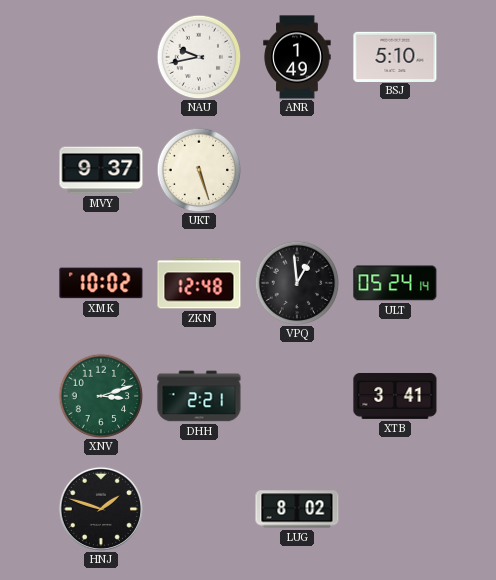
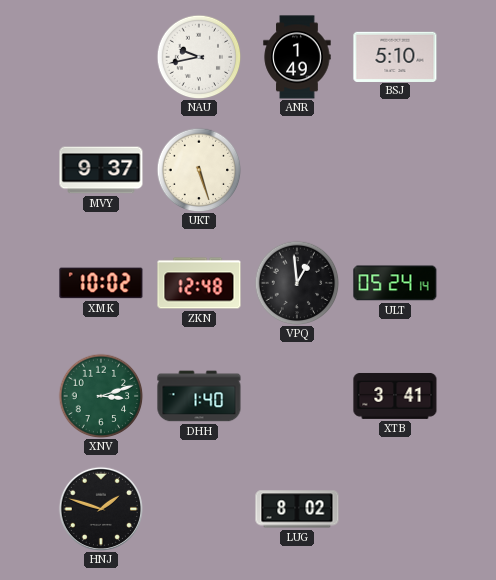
DHH: 2:21 -> 1:40
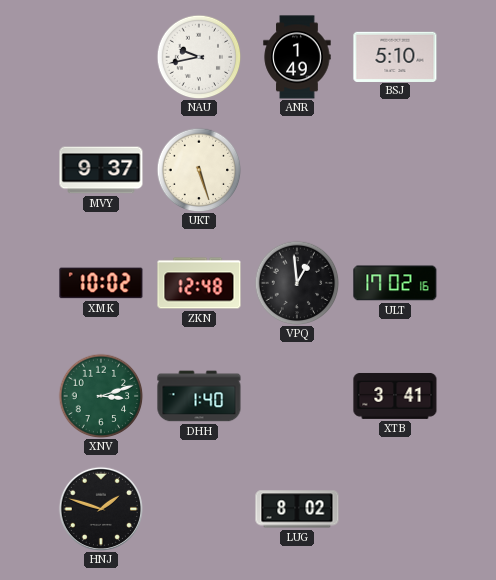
ULT: 05:24 -> 17:02
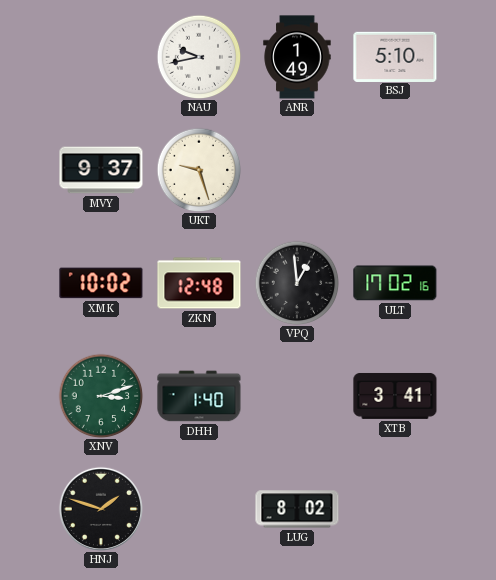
UKT: 5:27 -> 9:27
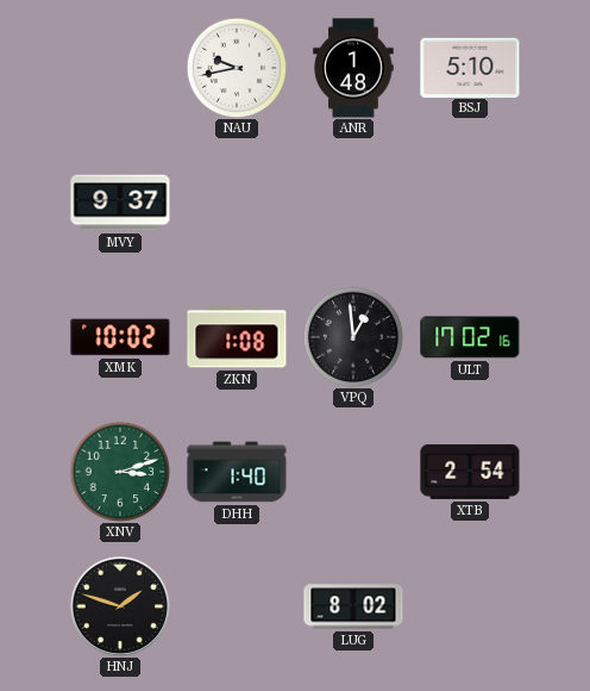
ANR: 1:49 -> 1:48
UKT: 9:27 -> none
ZKN: 12:48 -> 1:08
XTB: 3:41 -> 2:54
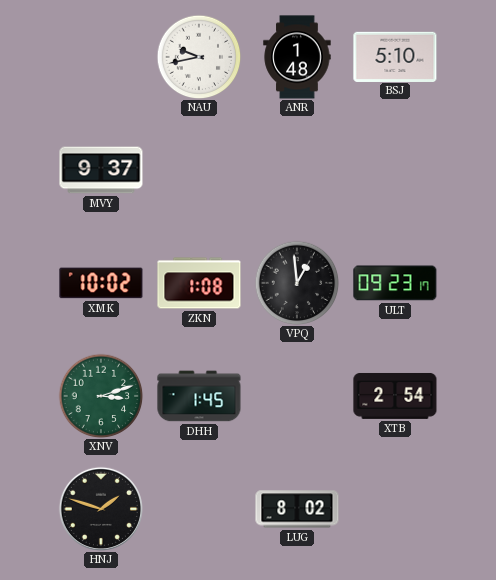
ULT: 17:02 -> 09:23
DHH: 1:40 -> 1:45
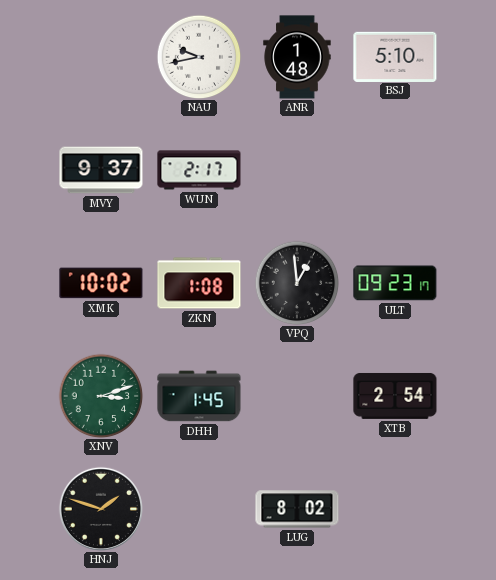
WUN: none -> 2:17
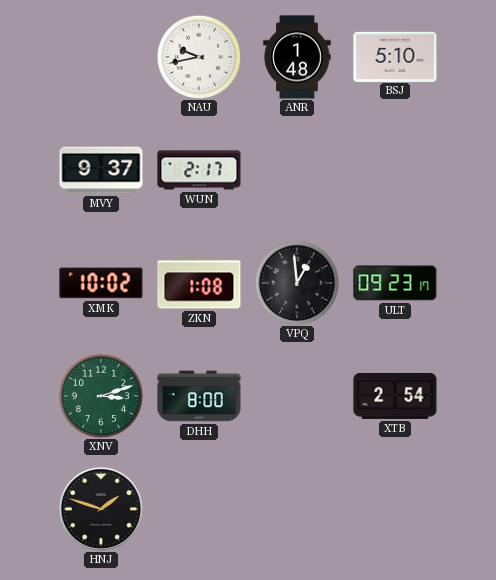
DHH: 1:45 -> 8:00
LUG: 8:02 -> none
